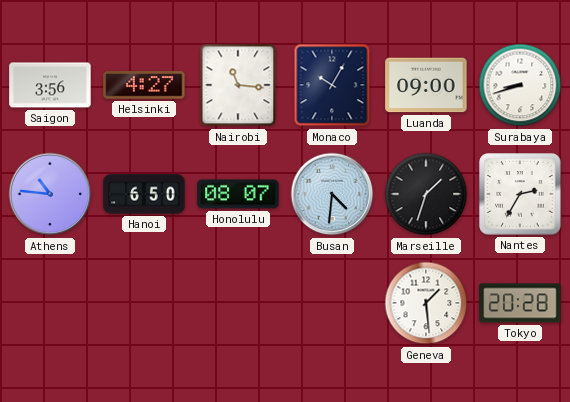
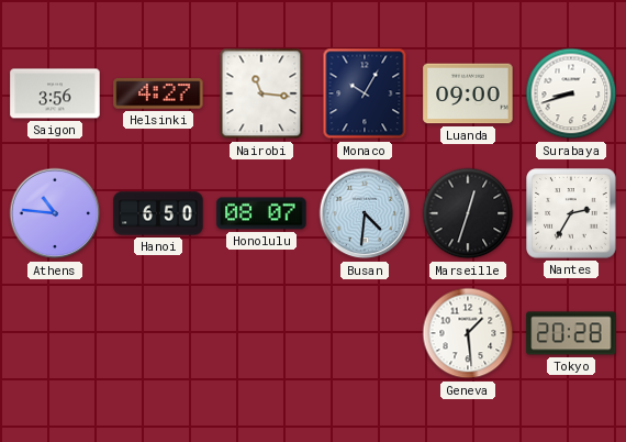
Marseille: 1:33 -> 12:33
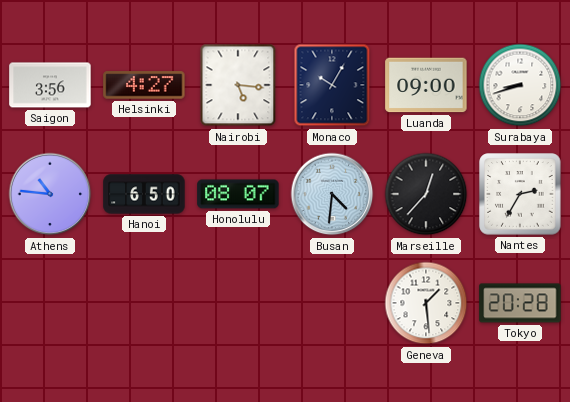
Nairobi: 11:16 -> 5:16
Marseille: 12:33 -> 12:37
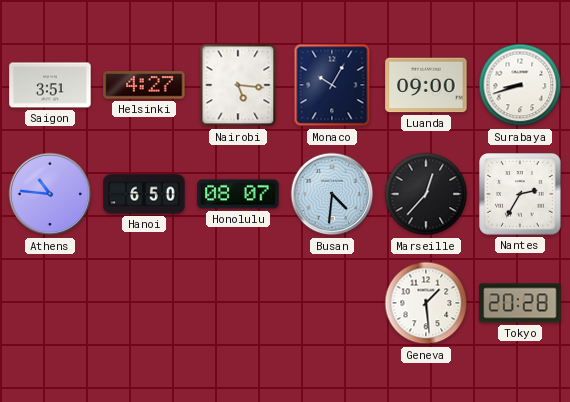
Saigon: 3:56 -> 3:51
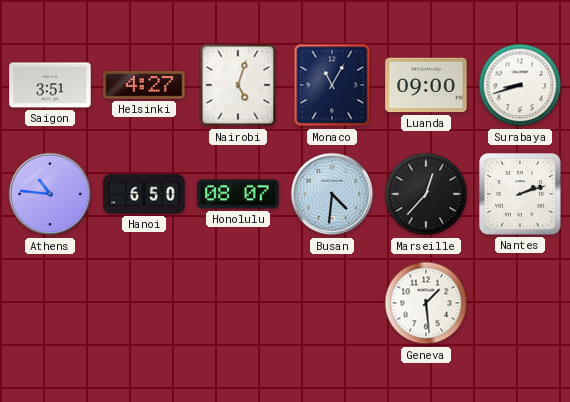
Nairobi: 5:16 -> 5:03
Monaco: 10:05 -> 11:05
Nantes: 2:35 -> 2:12
Tokyo: 20:28 -> none
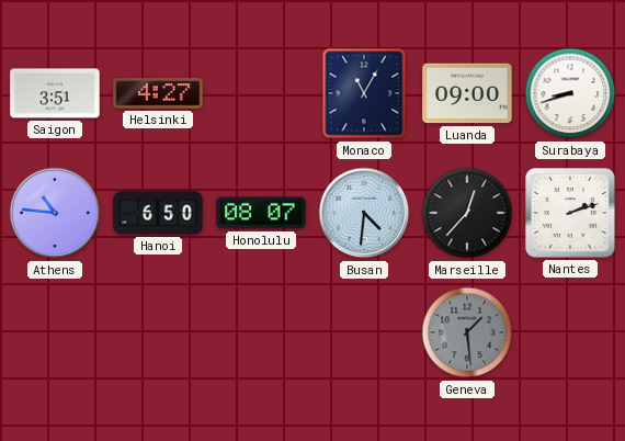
Nairobi: 5:03 -> none
Geneva dial: white -> grey
